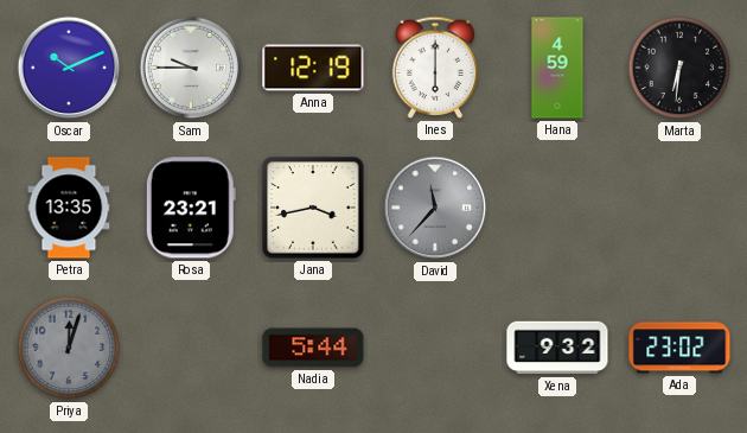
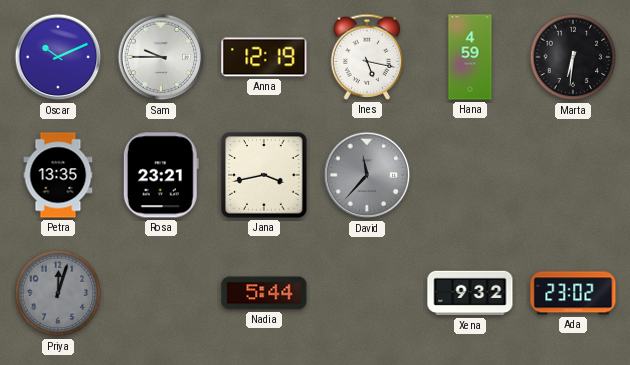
Ines: 6:00 -> 5:17
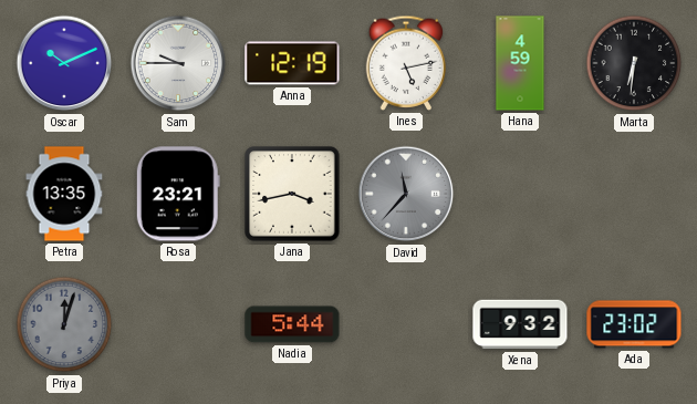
Ines: 5:17 -> 5:13
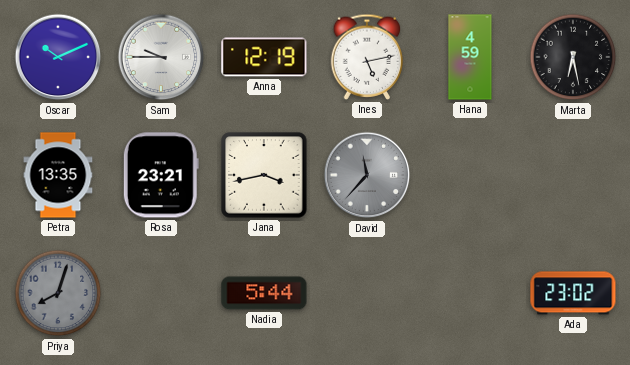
Marta: 6:31 -> 6:28
Priya: 12:03 -> 8:03
Xena: 9:32 -> none
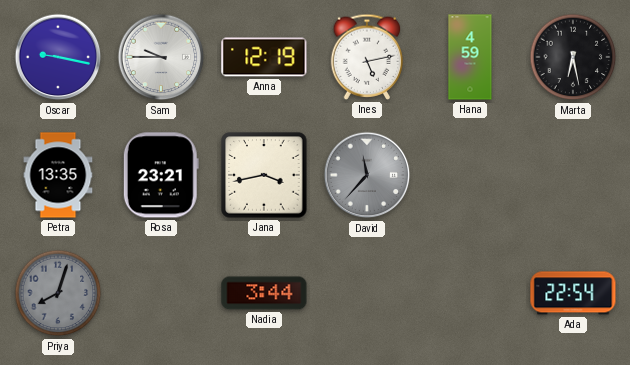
Oscar: 10:11 -> 9:17
Nadia: 5:44 -> 3:44
Ada: 23:02 -> 22:54
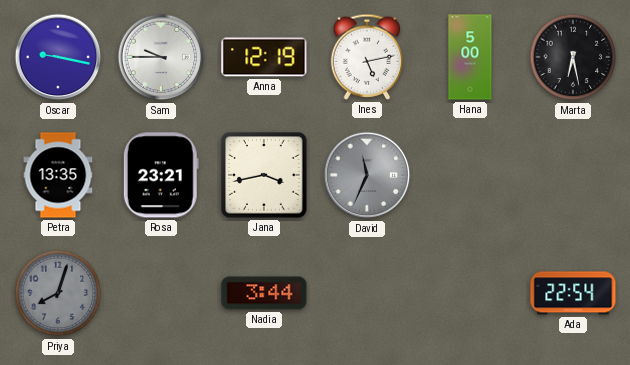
Hana: 4:59 -> 5:00
David: 11:37 -> 11:34
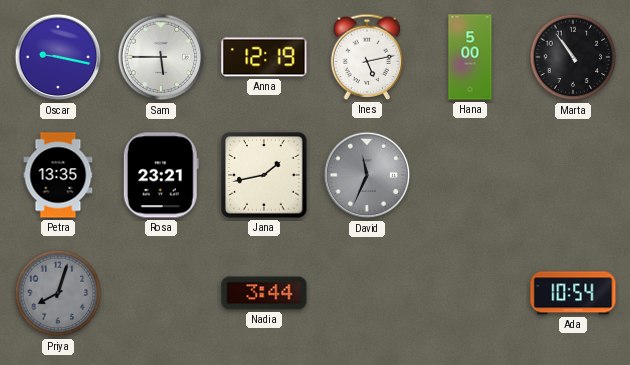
Sam: 9:45 -> 5:45
Marta: 6:28 -> 10:54
Jana: 3:43 -> 1:43
Ada: 22:54 -> 10:54
